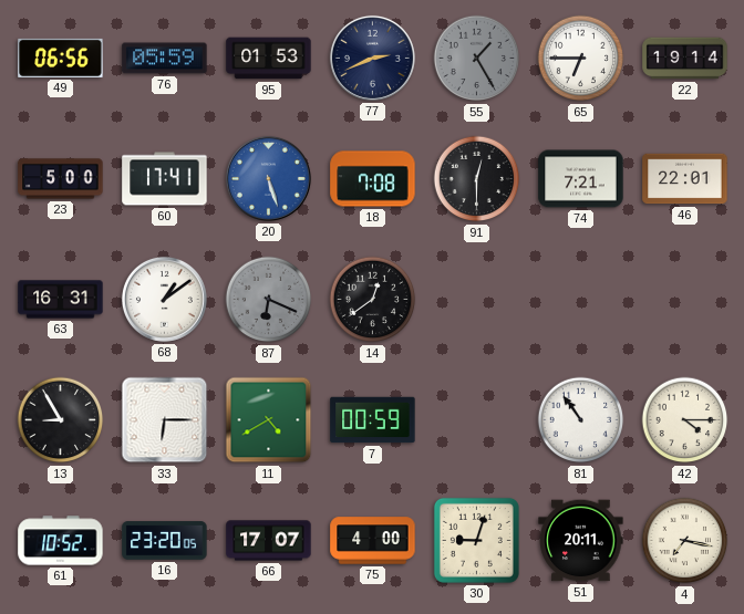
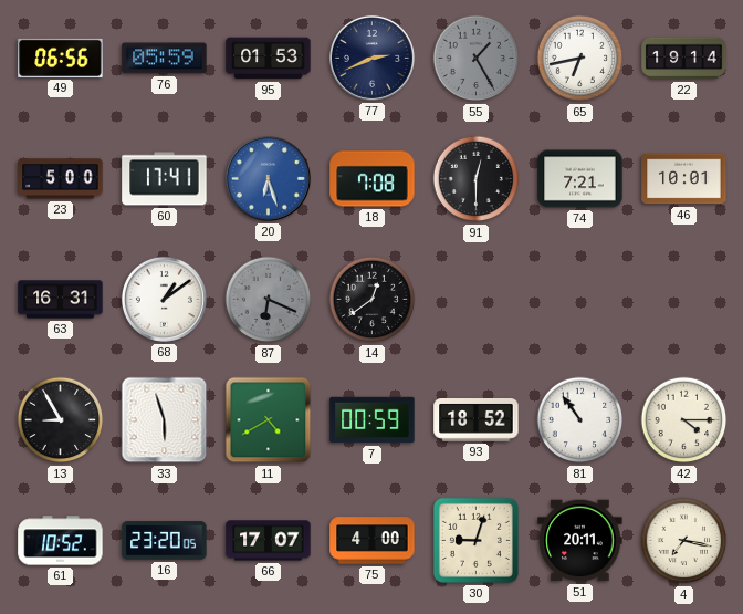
65: 6:45 -> 6:43
20: 5:27 -> 6:27
46: 22:01 -> 10:01
33: 6:15 -> 5:57
93: none -> 18:52
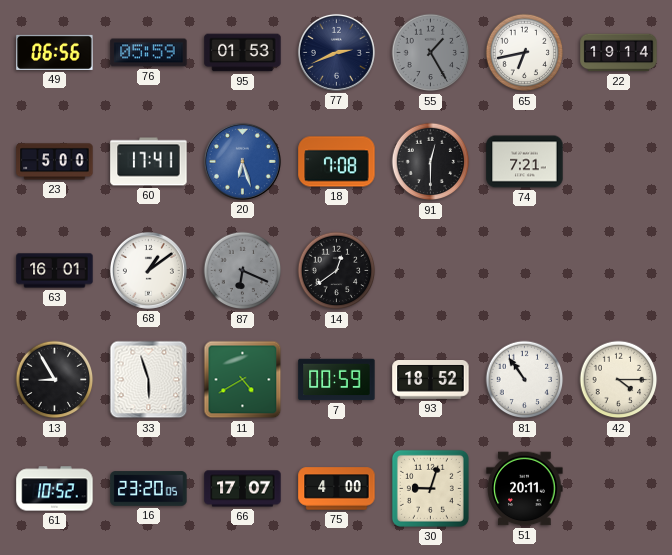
46: 10:01 -> none
63: 16:31 -> 16:01
4: 7:17 -> none
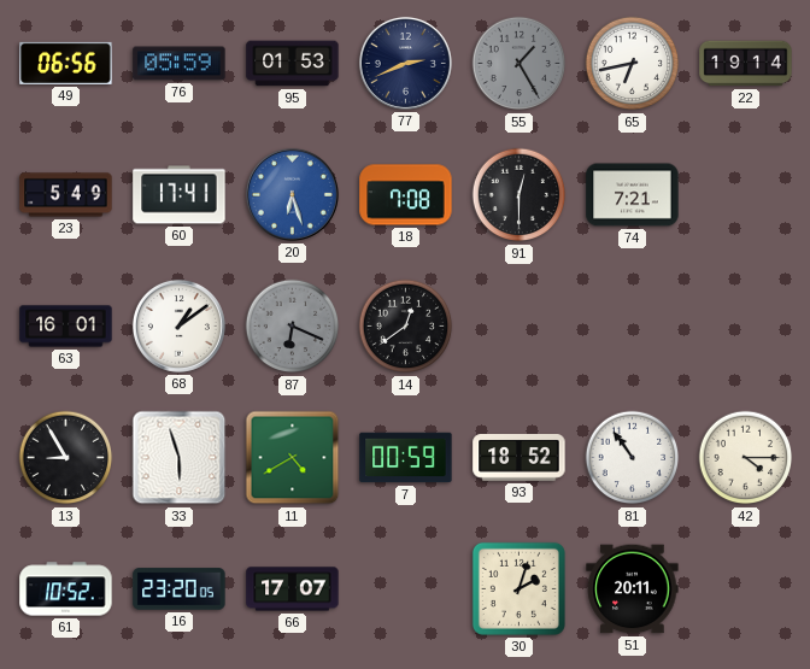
23: 5:00 -> 5:49
75: 4:00 -> none
30: 9:03 -> 2:03
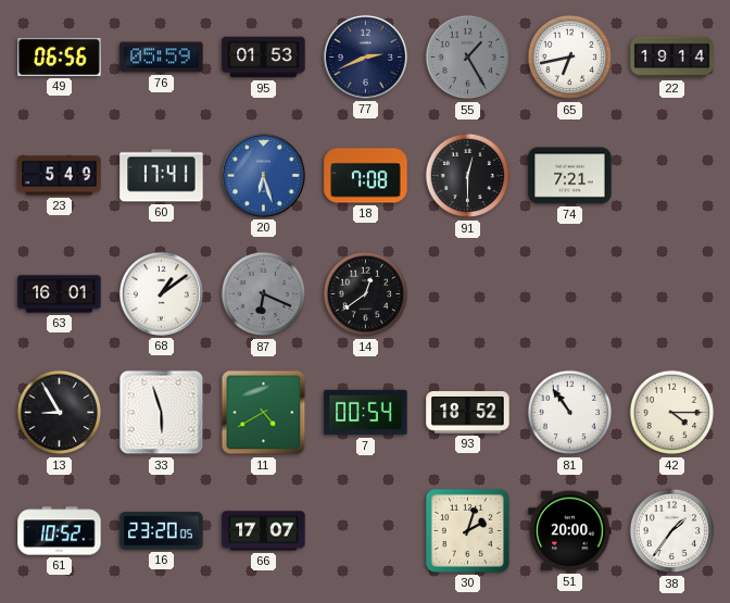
7: 00:59 -> 00:54
51: 20:11 -> 20:00
38: none -> 1:36
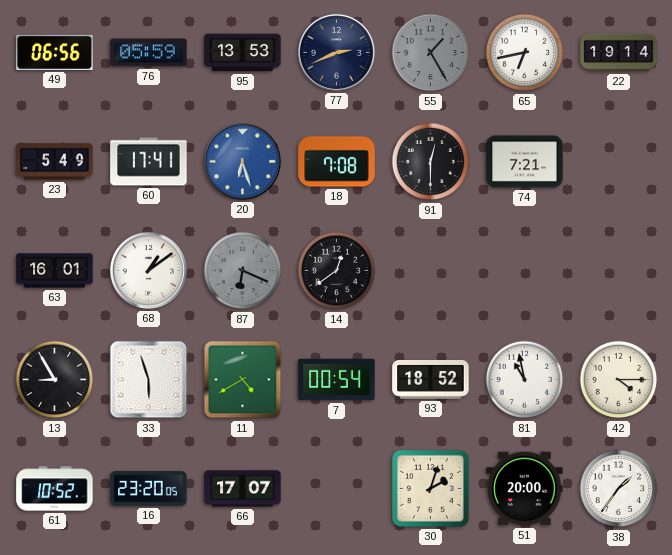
95: 01:53 -> 13:53
81: 10:54 -> 10:58
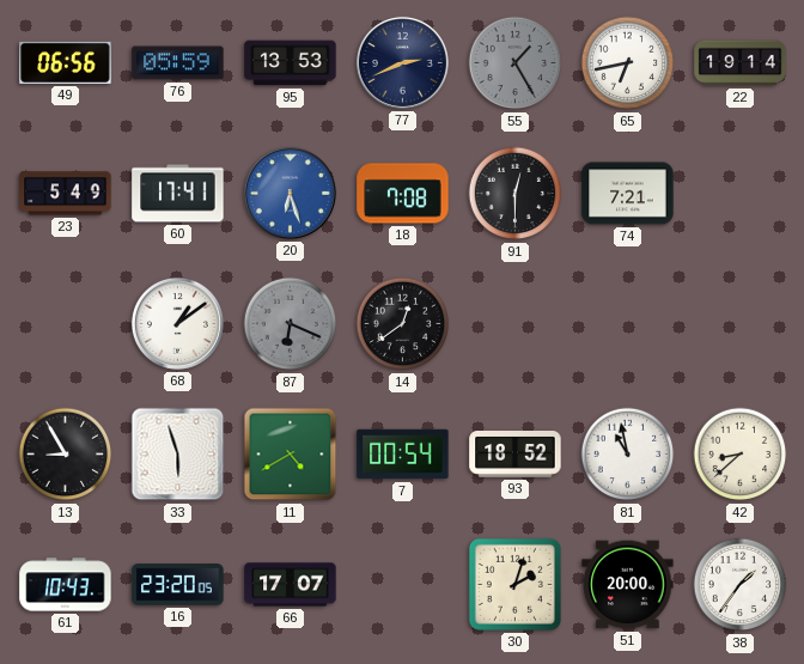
63: 16:01 -> none
42: 4:15 -> 8:38
61: 10:52 -> 10:43
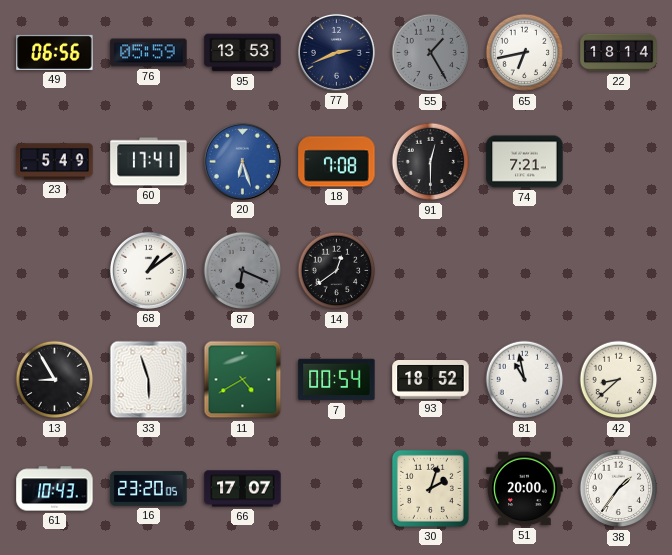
22: 19:14 -> 18:14
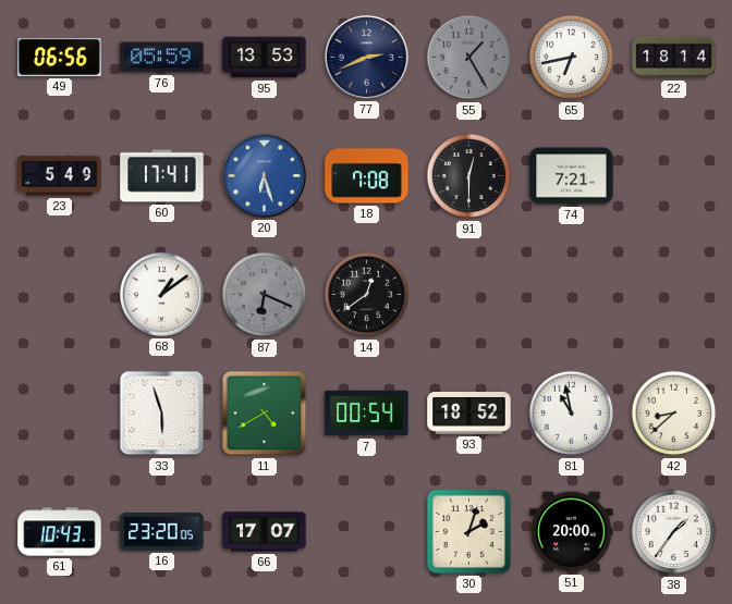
13: 8:55 -> none
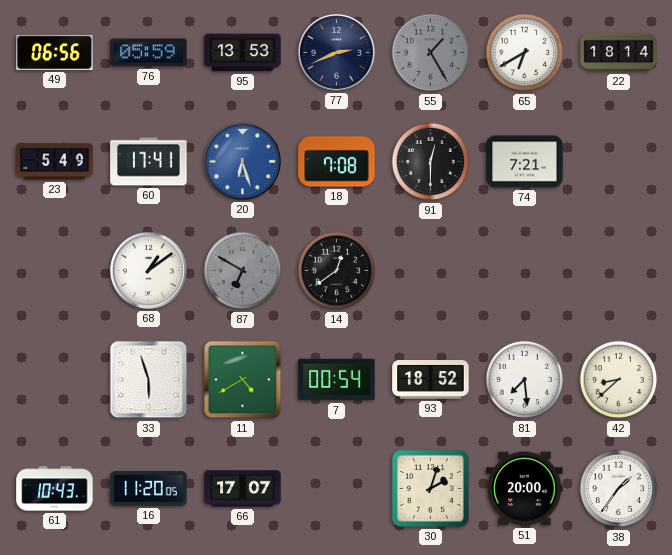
65: 6:43 -> 6:40
87: 6:19 -> 6:50
81: 10:58 -> 7:29
16: 23:20 -> 11:20
